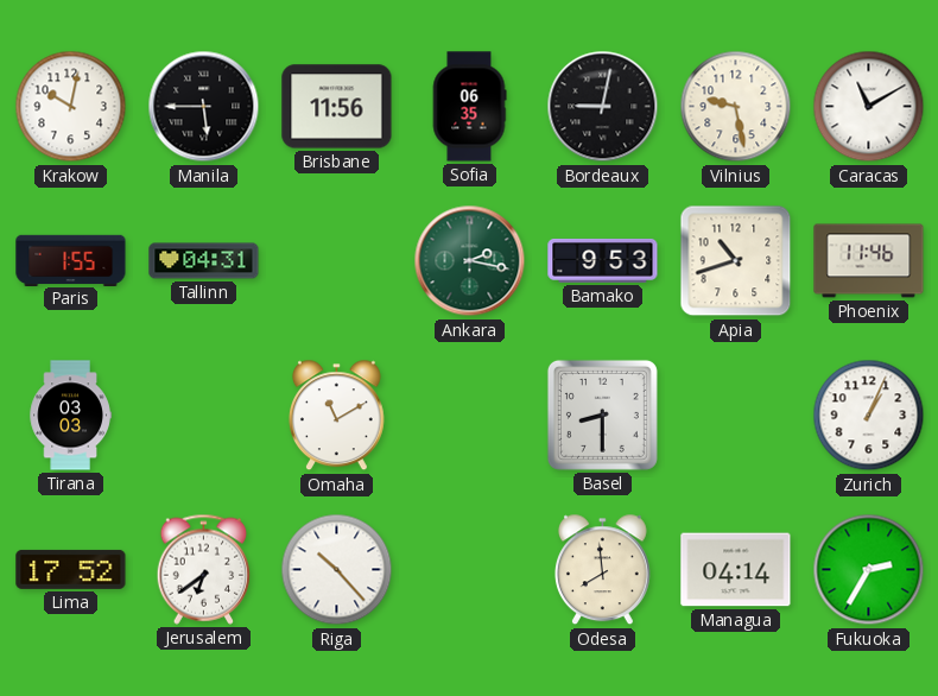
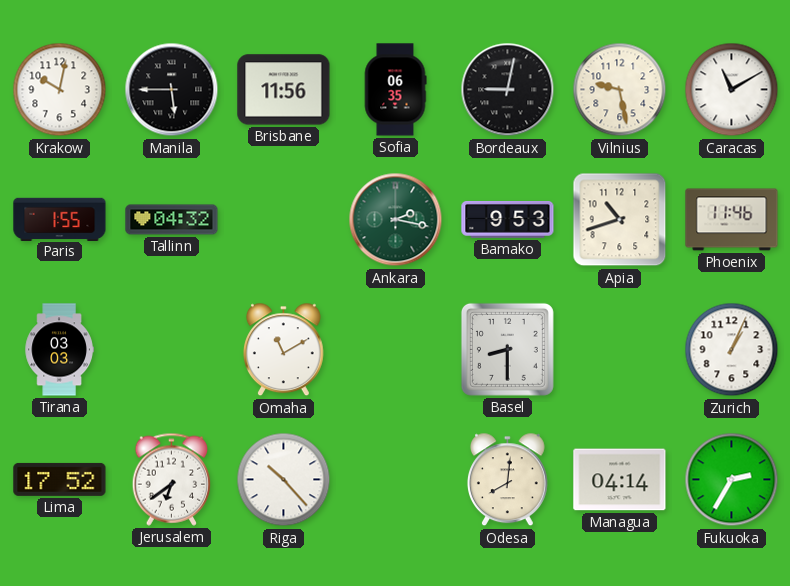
Tallinn: 04:31 -> 04:32
Odesa: 7:59 -> 8:01
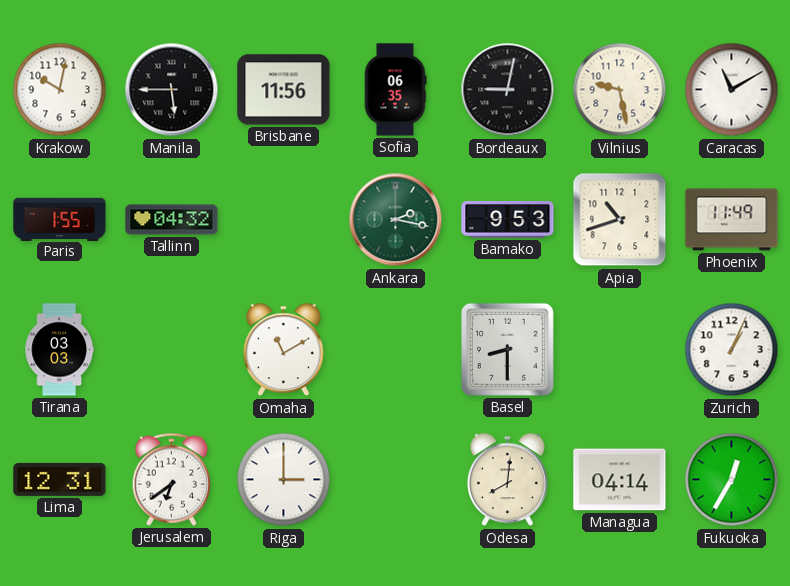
Phoenix: 11:46 -> 11:49
Lima: 17:52 -> 12:31
Riga: 10:23 -> 3:00
Fukuoka: 2:35 -> 12:35
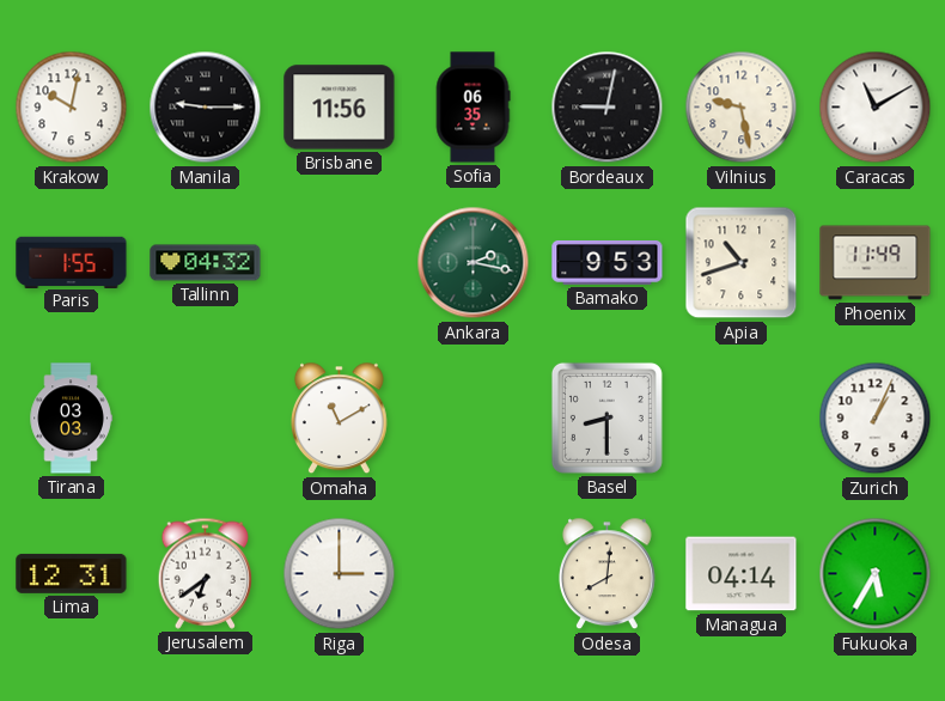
Manila: 5:45 -> 9:15
Fukuoka: 12:35 -> 5:35
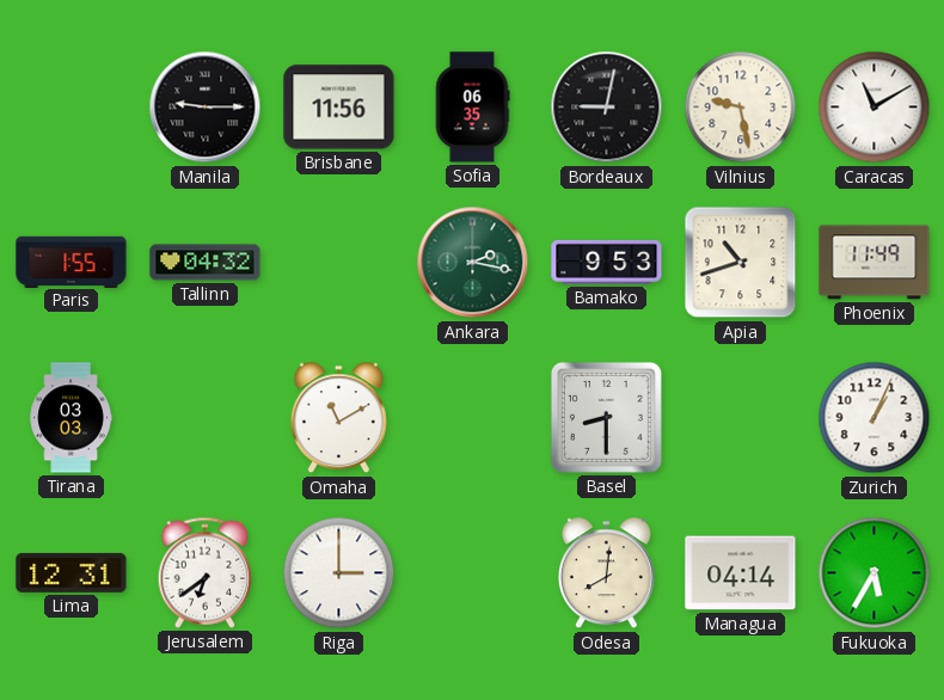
Krakow: 10:02 -> none
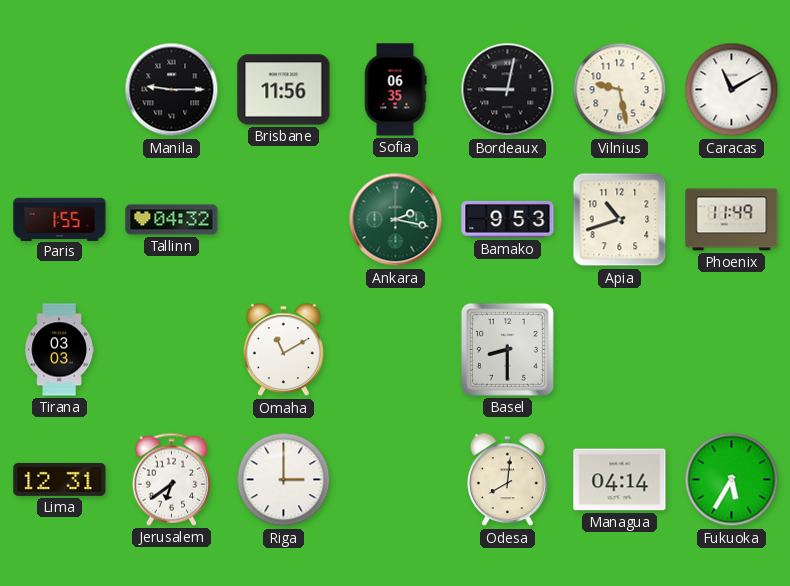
Zurich: 1:04 -> none
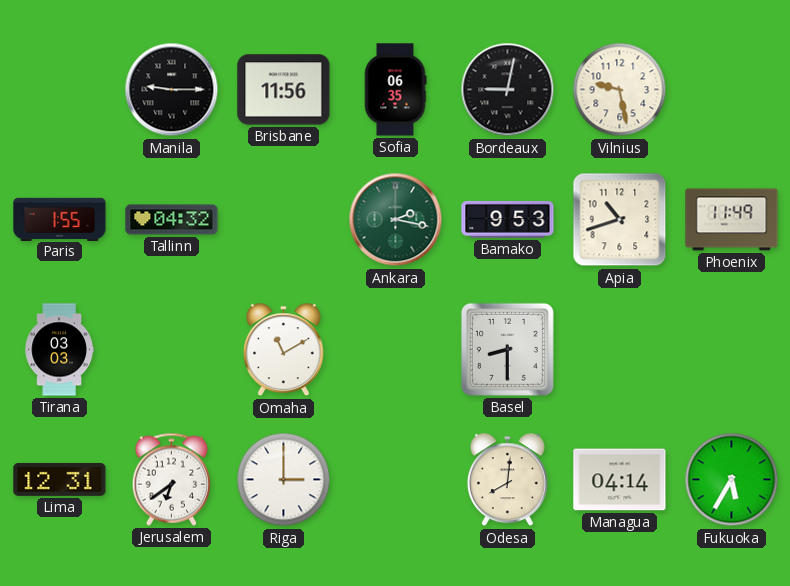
Caracas: 11:10 -> none
